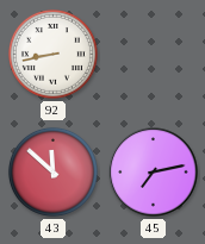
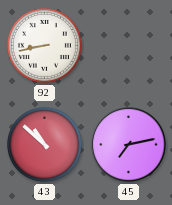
43: 11:52 -> 10:52
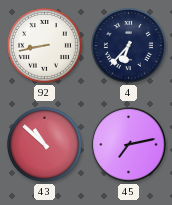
4: none -> 6:37
